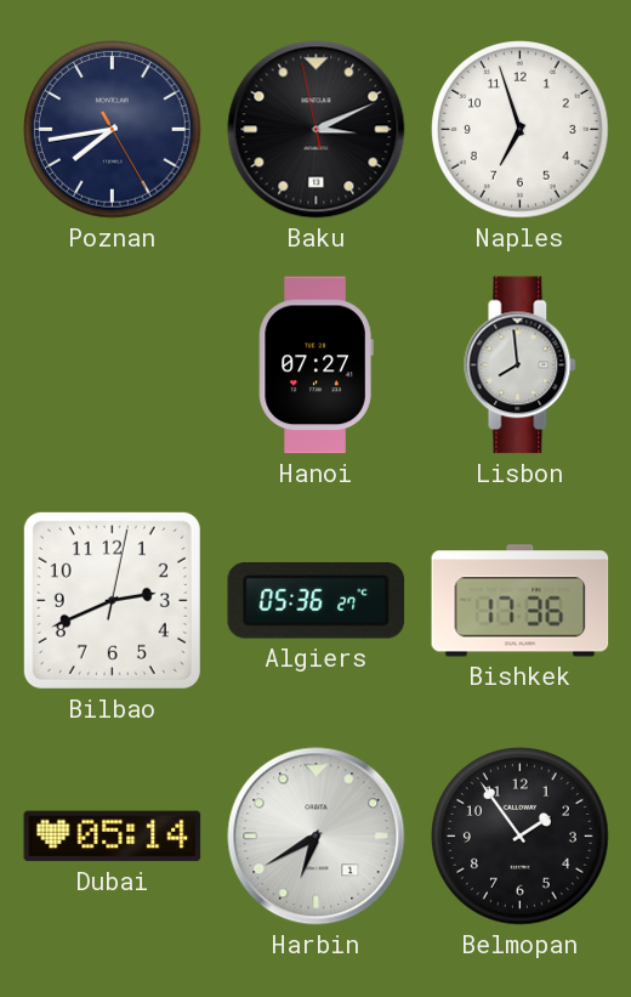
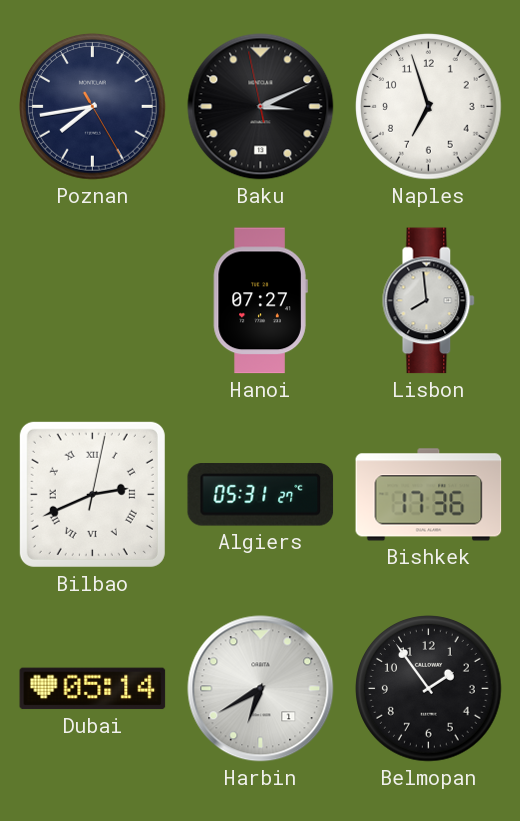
Bilbao numerals: Arabic -> Roman
Algiers: 05:36 -> 05:31
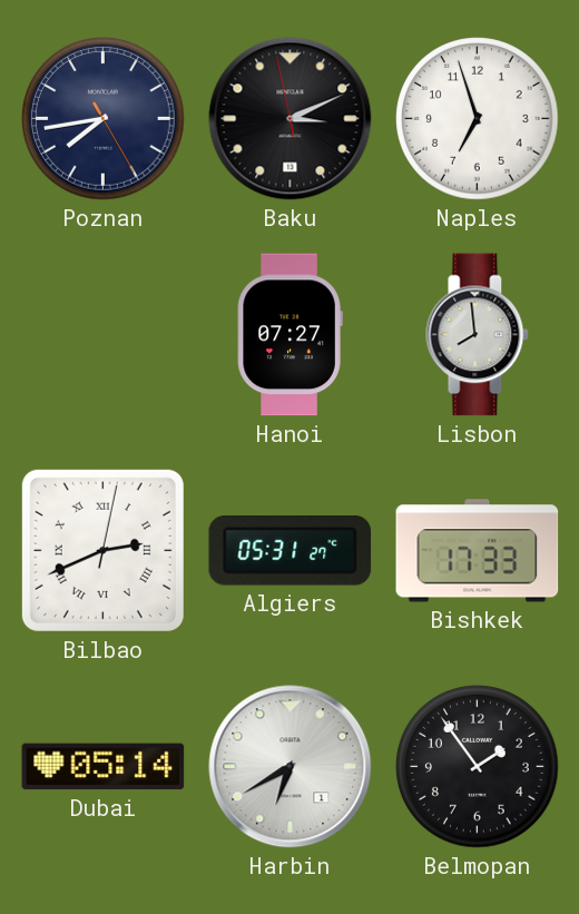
Bishkek: 17:36 -> 17:33
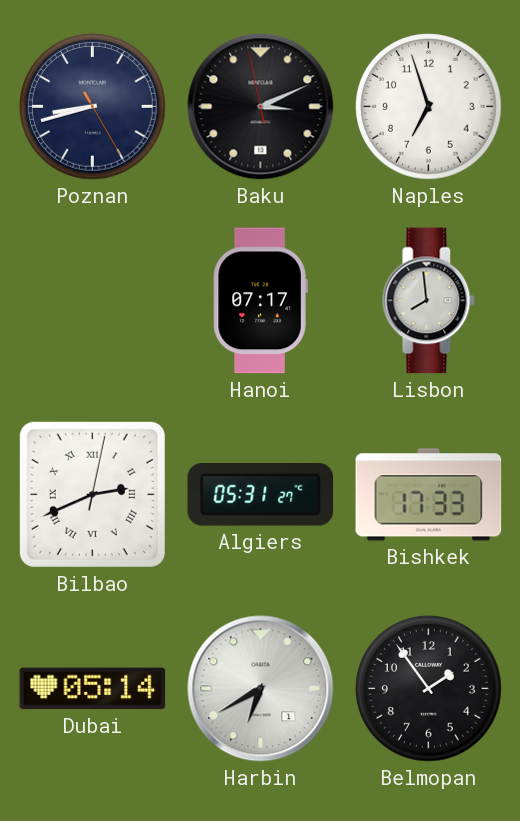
Poznan: 7:43 -> 8:42
Hanoi: 07:27 -> 07:17
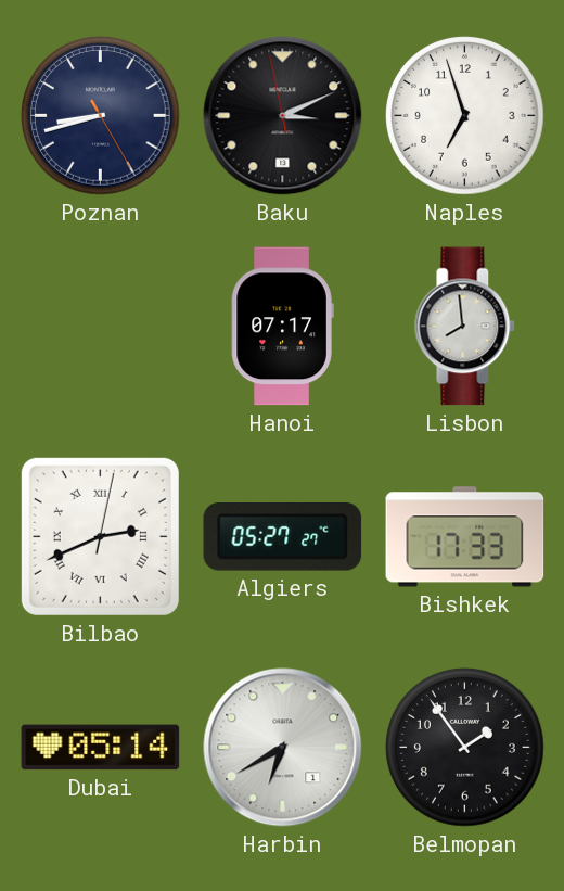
Algiers: 05:31 -> 05:27
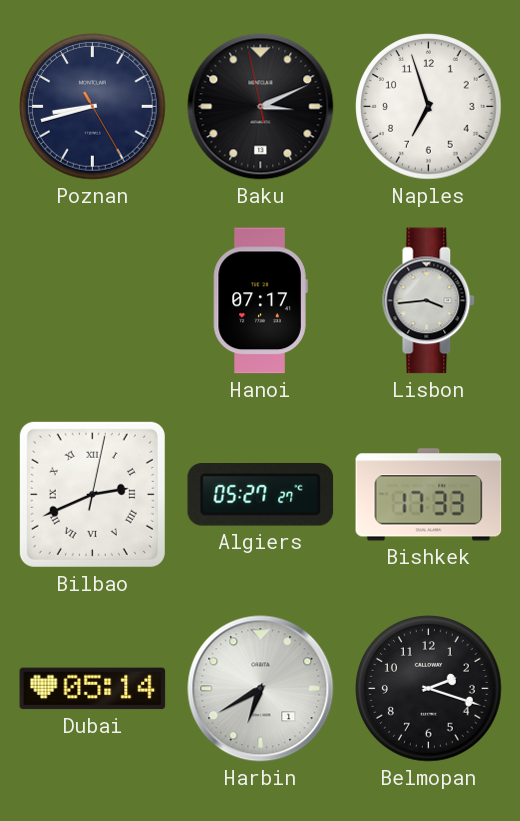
Lisbon: 7:59 -> 3:44
Belmopan: 1:54 -> 2:18
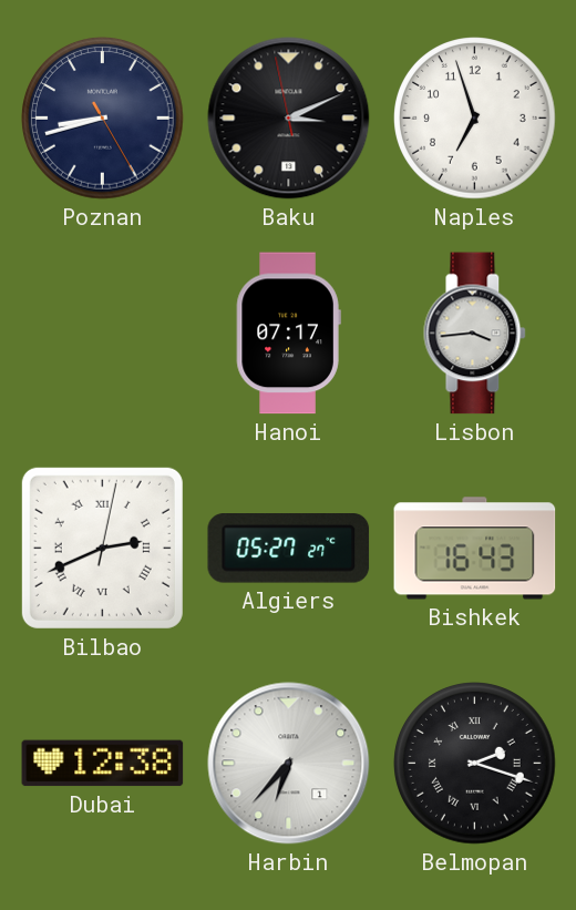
Bishkek: 17:33 -> 16:43
Dubai: 05:14 -> 12:38
Harbin: 6:40 -> 6:37
Belmopan numerals: Arabic -> Roman
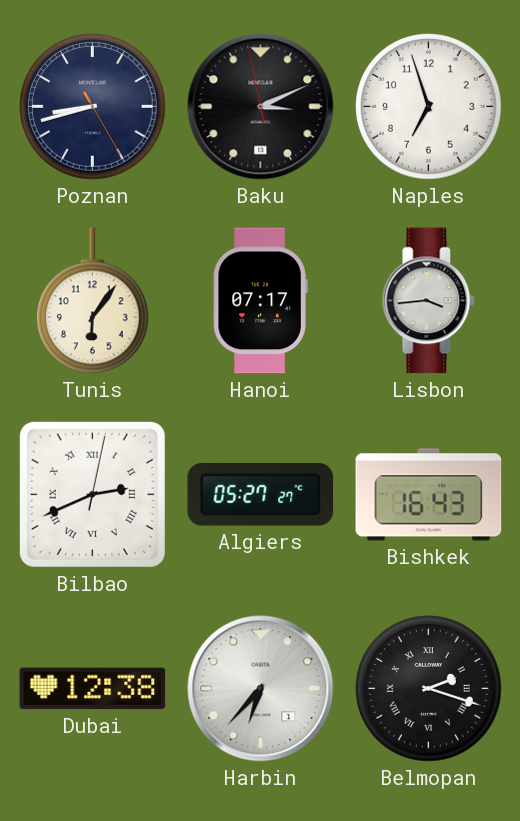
Tunis: none -> 6:06
